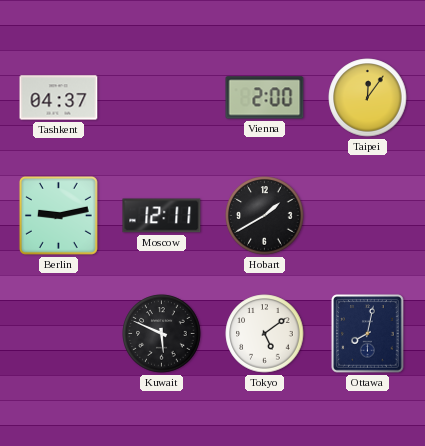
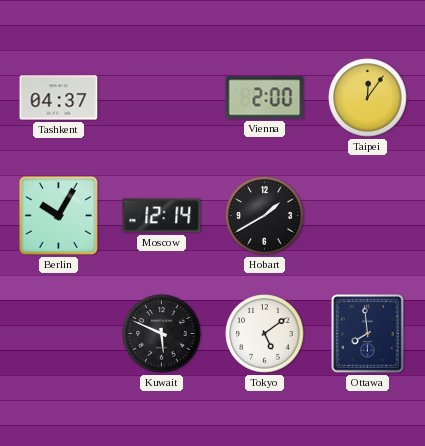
Berlin: 9:13 -> 10:05
Moscow: 12:11 -> 12:14
Ottawa: 8:02 -> 7:59
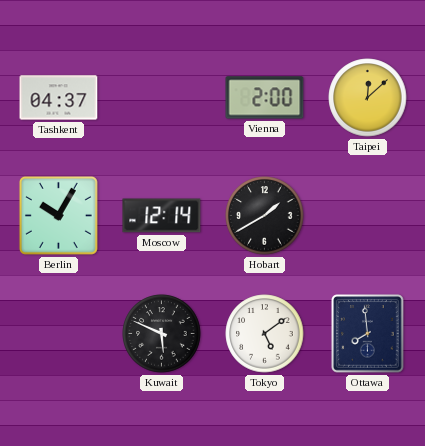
Taipei: 12:06 -> 12:08
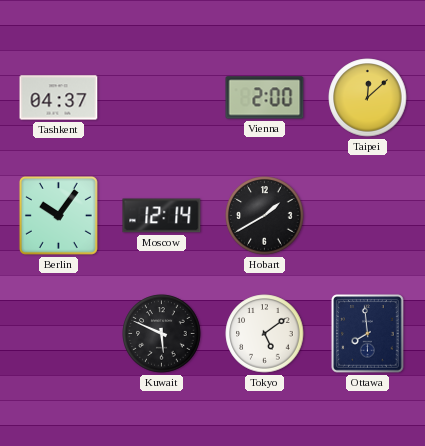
Berlin: 10:05 -> 10:06
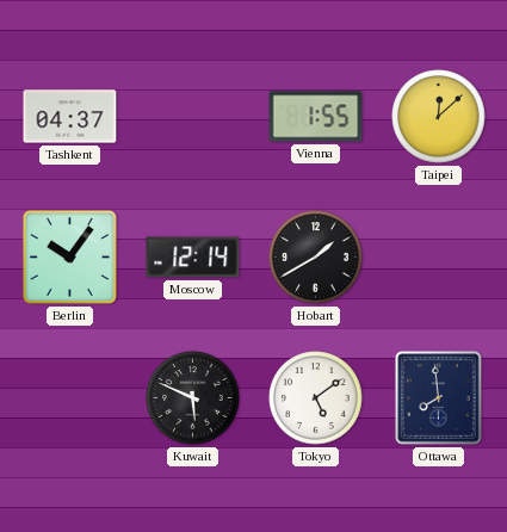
Vienna: 2:00 -> 1:55
